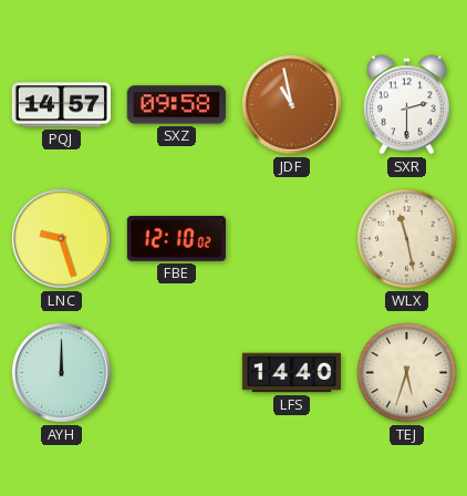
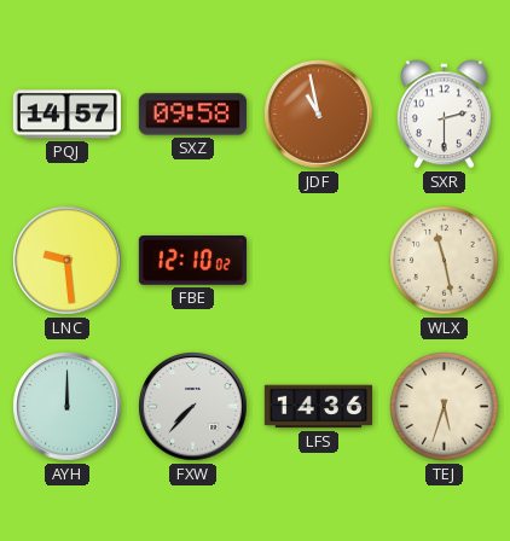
LNC: 9:27 -> 9:29
FXW: none -> 7:37
LFS: 14:40 -> 14:36
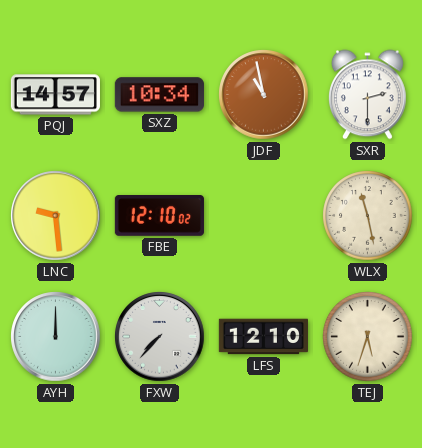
SXZ: 09:58 -> 10:34
LFS: 14:36 -> 12:10
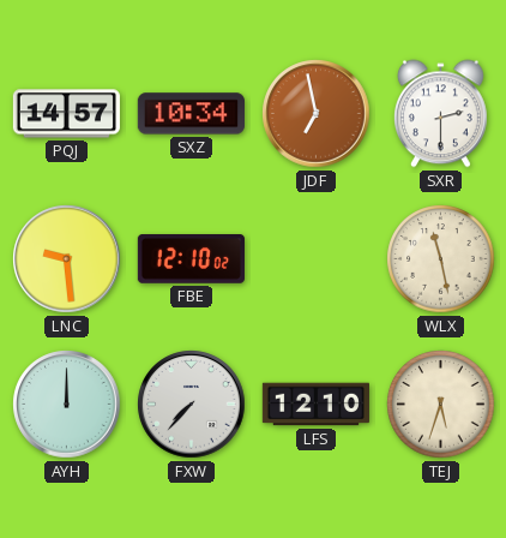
JDF: 10:58 -> 6:58
